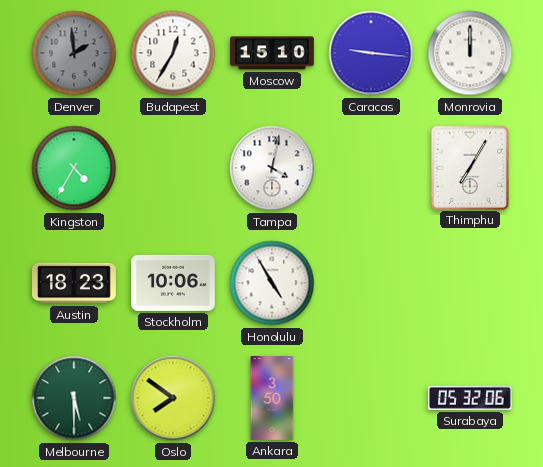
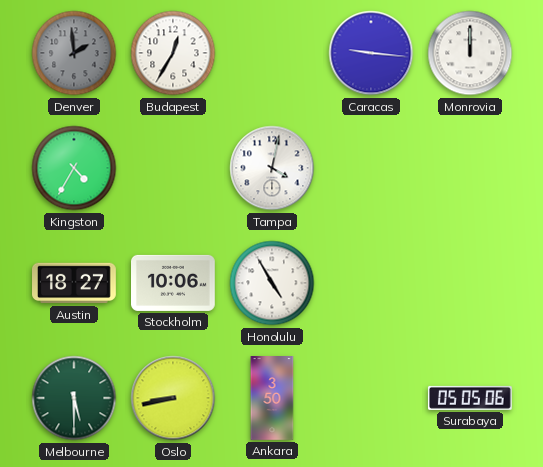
Moscow: 15:10 -> none
Thimphu: 7:05 -> none
Austin: 18:23 -> 18:27
Oslo: 7:51 -> 8:43
Surabaya: 05:32 -> 05:05
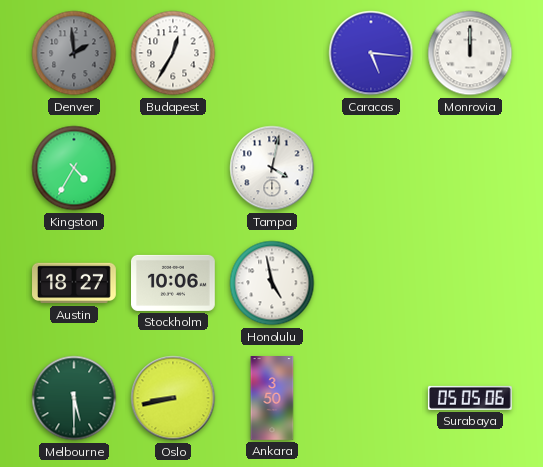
Caracas: 9:16 -> 5:16
Honolulu: 4:55 -> 4:58
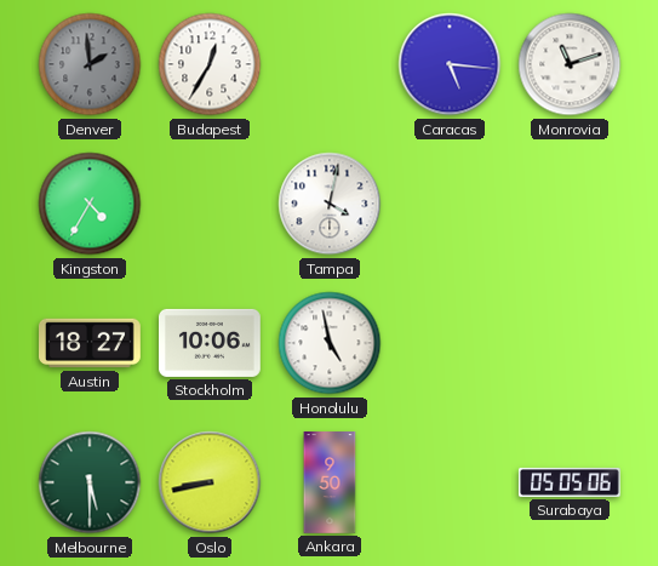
Monrovia: 12:00 -> 11:12
Ankara: 3:50 -> 9:50
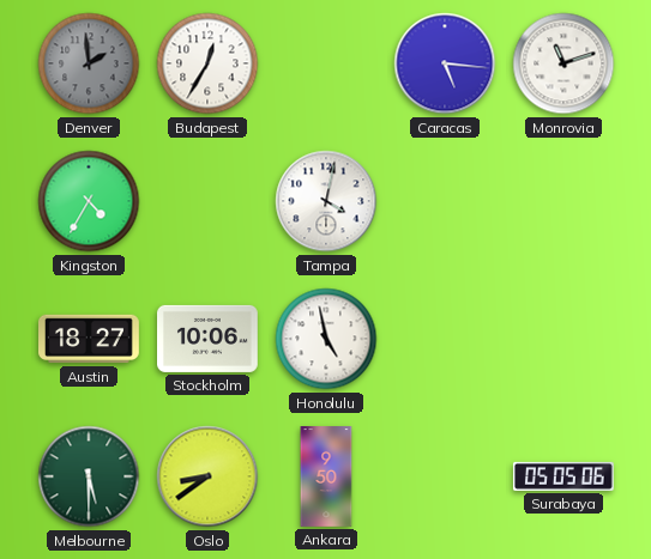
Oslo: 8:43 -> 8:39
